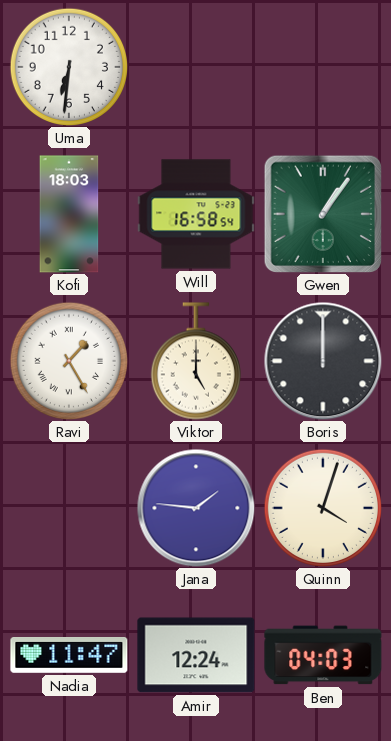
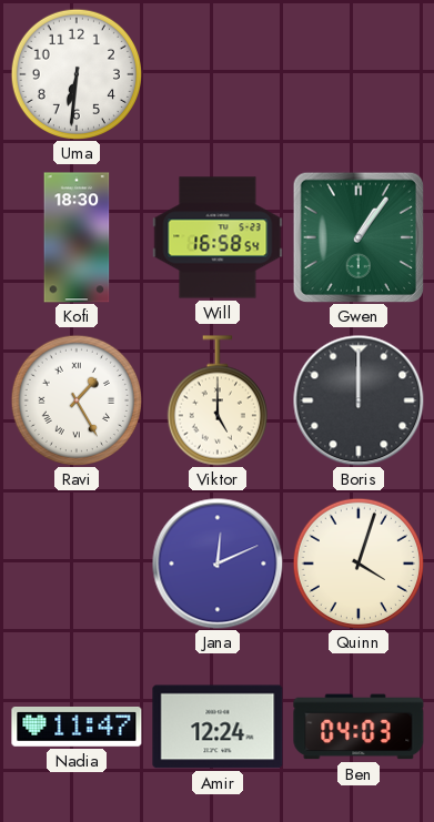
Kofi: 18:03 -> 18:30
Jana: 1:46 -> 12:11
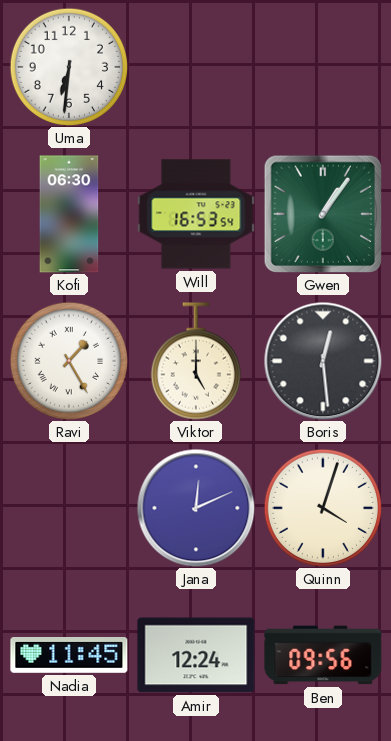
Kofi: 18:30 -> 06:30
Will: 16:58 -> 16:53
Boris: 12:00 -> 12:29
Nadia: 11:47 -> 11:45
Ben: 04:03 -> 09:56
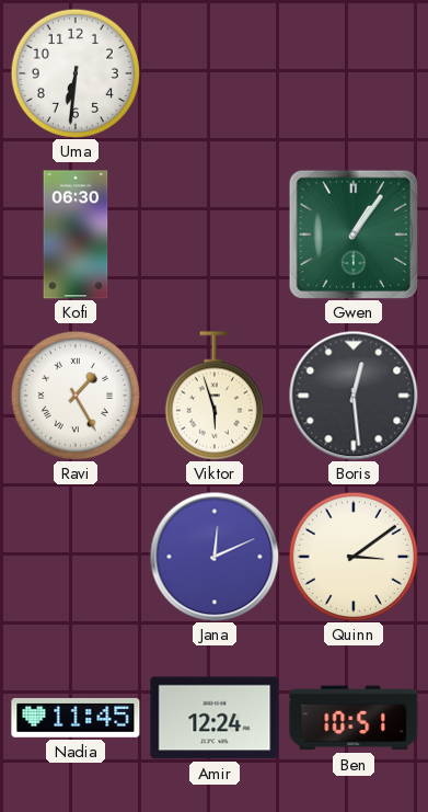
Will: 16:53 -> none
Viktor: 5:00 -> 5:57
Quinn: 4:03 -> 3:09
Ben: 09:56 -> 10:51
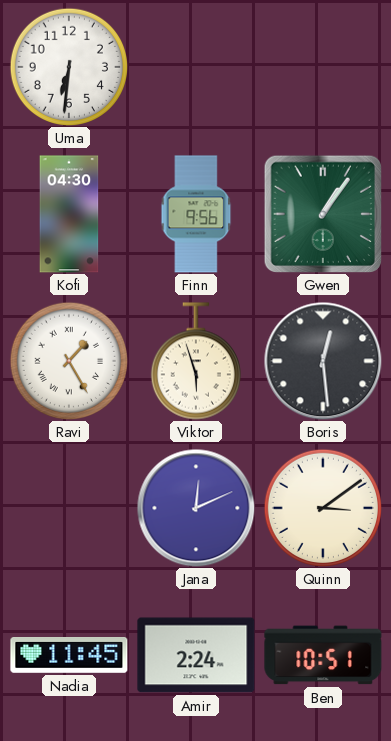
Kofi: 06:30 -> 04:30
Finn: none -> 9:56
Amir: 12:24 -> 2:24
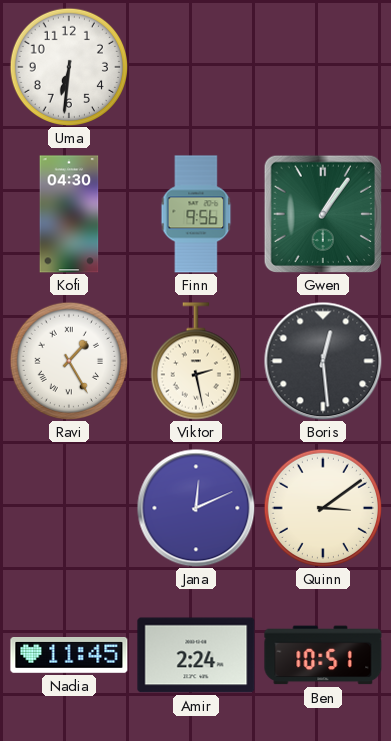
Viktor: 5:57 -> 2:28
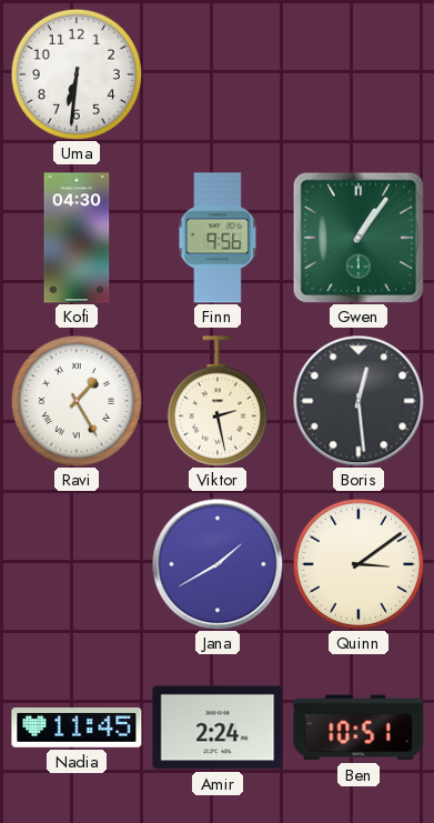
Jana: 12:11 -> 1:40
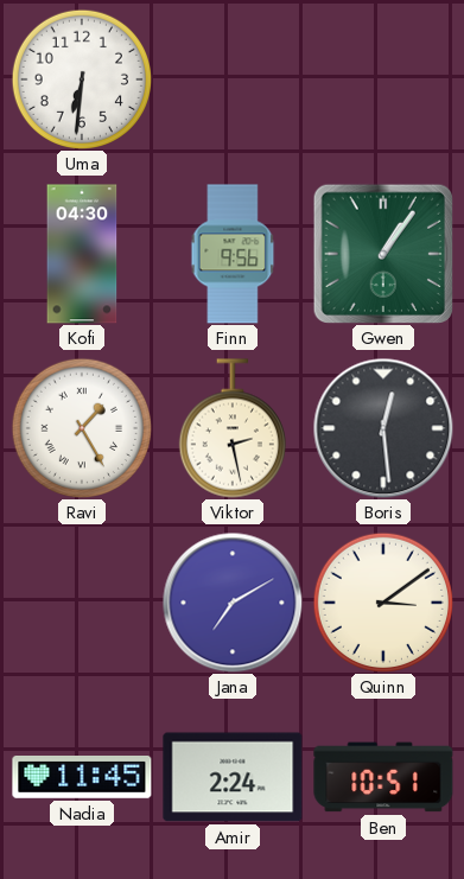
Jana: 1:40 -> 7:10
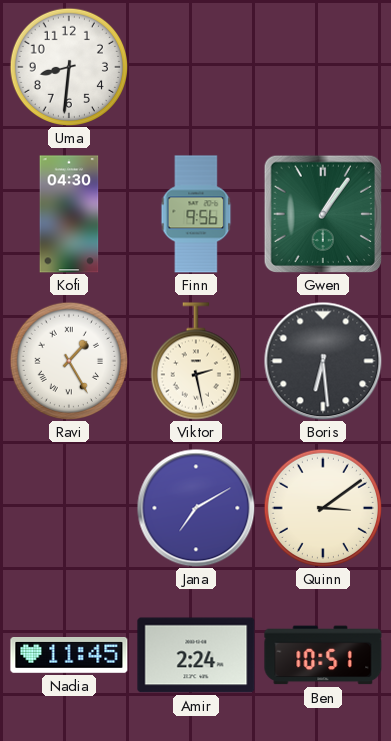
Uma: 6:31 -> 8:31
Boris: 12:29 -> 6:29
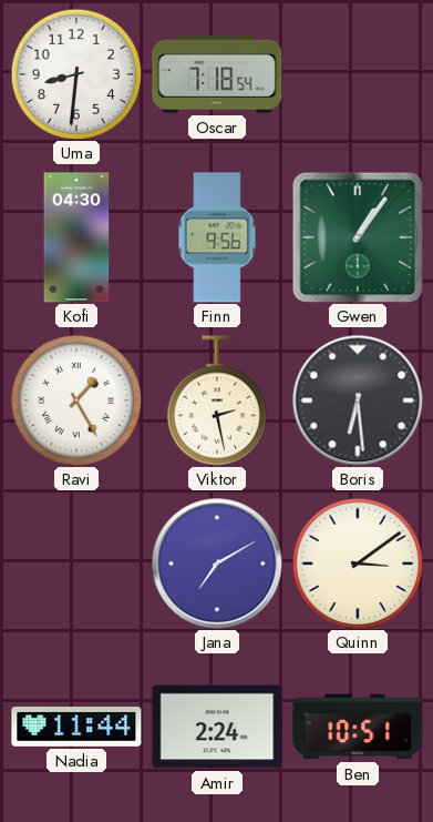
Oscar: none -> 7:18
Nadia: 11:45 -> 11:44
